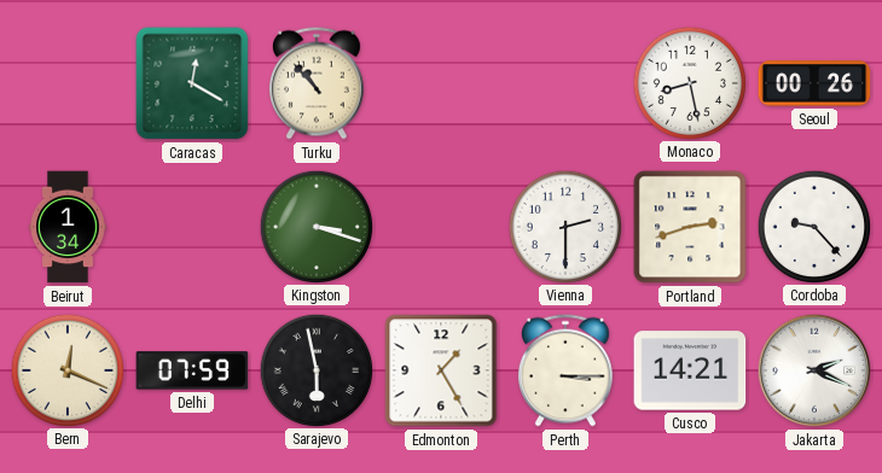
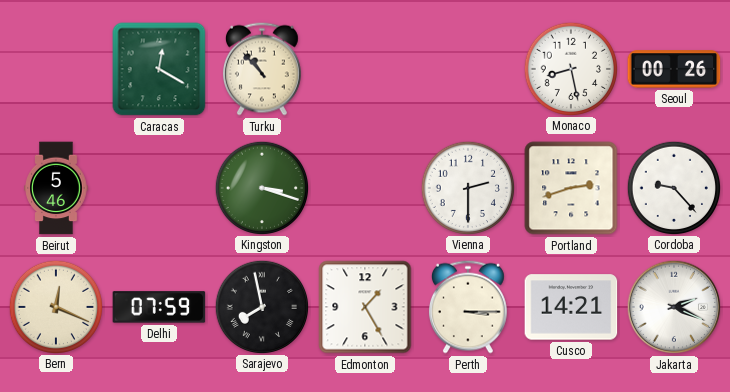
Beirut: 1:34 -> 5:46
Sarajevo: 5:58 -> 7:58
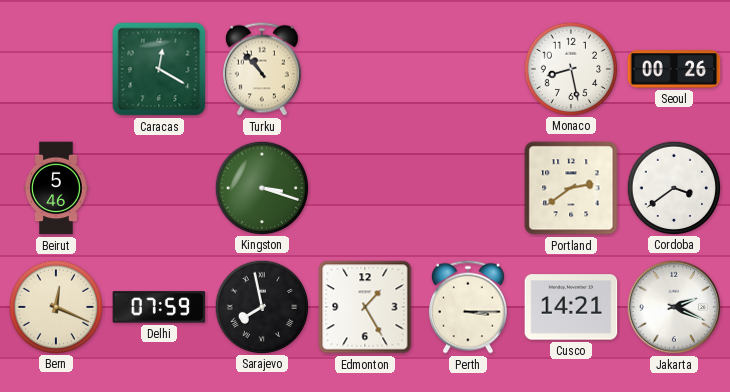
Vienna: 2:30 -> none
Portland: 2:42 -> 2:39
Cordoba: 9:23 -> 3:39
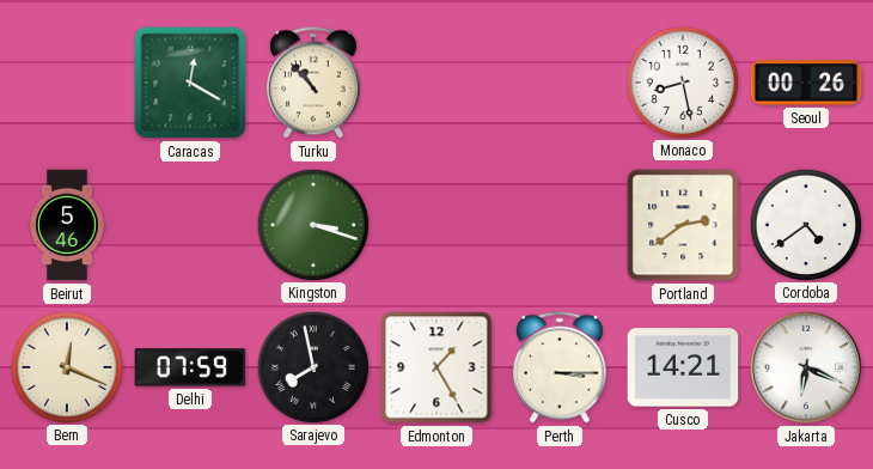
Cordoba: 3:39 -> 4:39
Jakarta: 2:19 -> 6:19
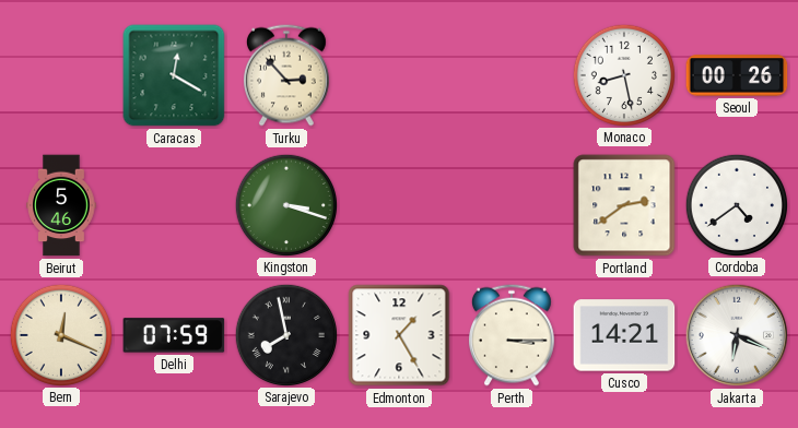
Turku: 10:53 -> 2:53
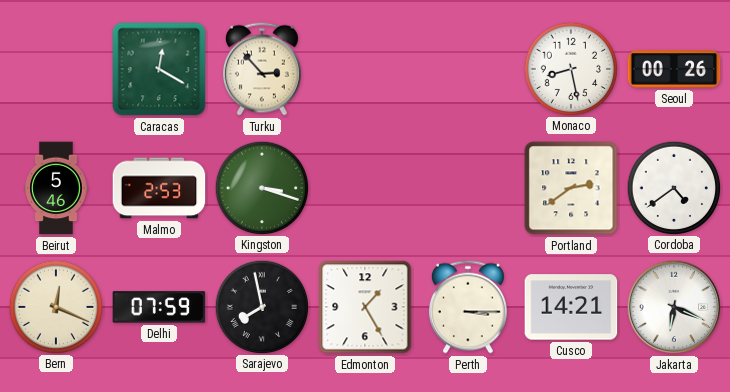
Malmo: none -> 2:53
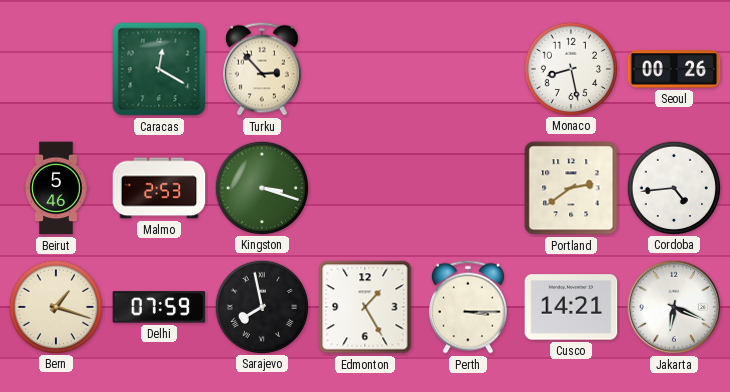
Cordoba: 4:39 -> 4:44
Bern: 12:19 -> 1:18
